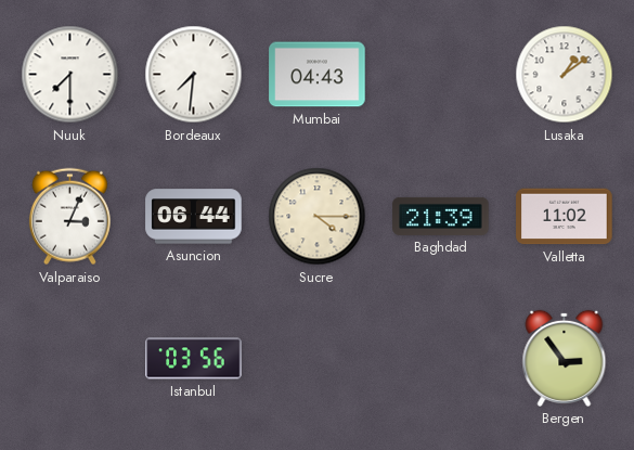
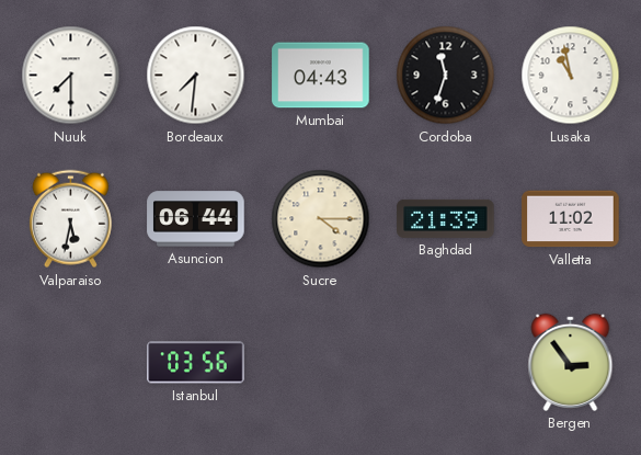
Cordoba: none -> 11:33
Lusaka: 1:09 -> 10:58
Valparaiso: 3:04 -> 5:32
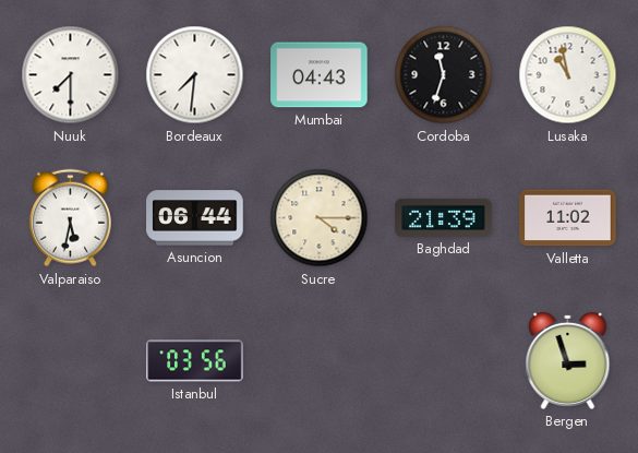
Bergen: 2:54 -> 2:57
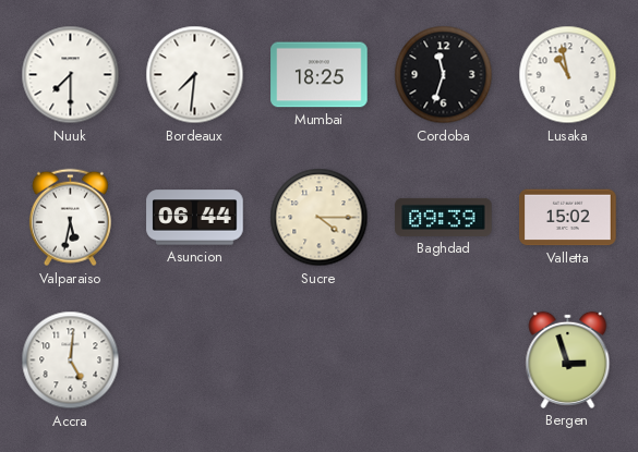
Mumbai: 04:43 -> 18:25
Baghdad: 21:39 -> 09:39
Valletta: 11:02 -> 15:02
Accra: none -> 5:01
Istanbul: 03:56 -> none
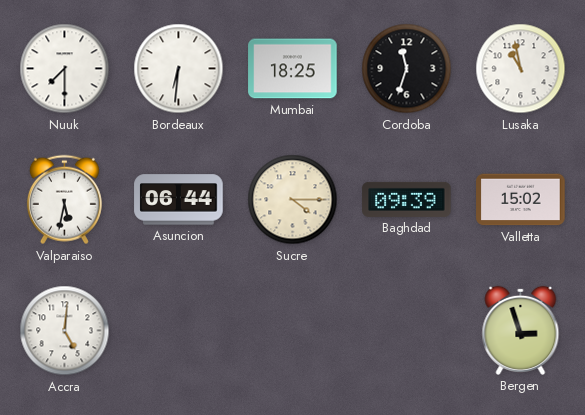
Bordeaux: 7:31 -> 6:31
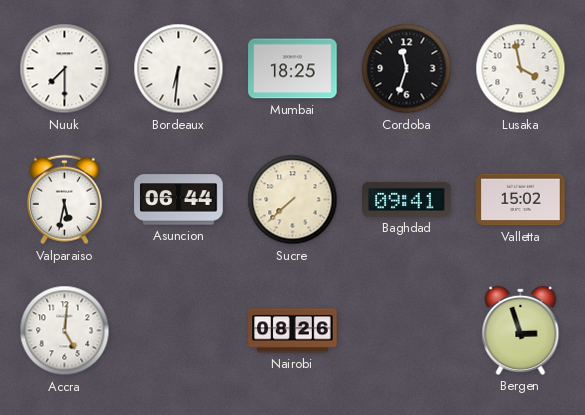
Lusaka: 10:58 -> 3:58
Sucre: 4:15 -> 7:38
Baghdad: 09:39 -> 09:41
Nairobi: none -> 08:26
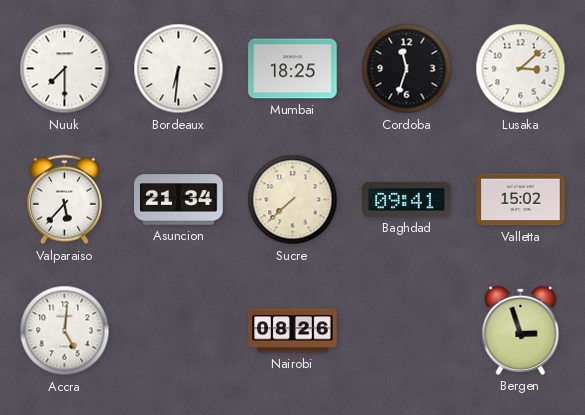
Lusaka: 3:58 -> 3:08
Valparaiso: 5:32 -> 5:37
Asuncion: 06:44 -> 21:34
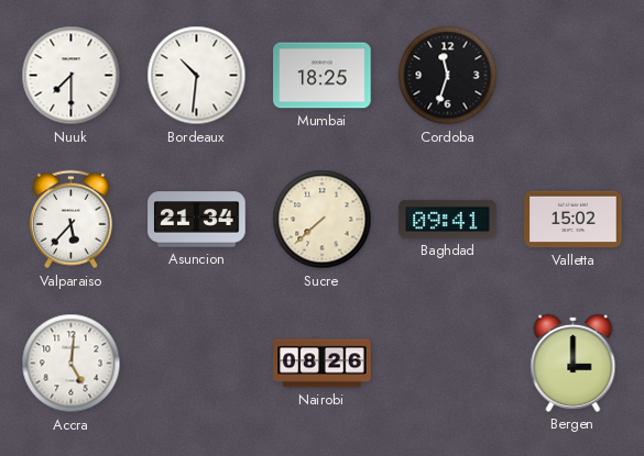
Bordeaux: 6:31 -> 10:31
Lusaka: 3:08 -> none
Bergen: 2:57 -> 3:00
